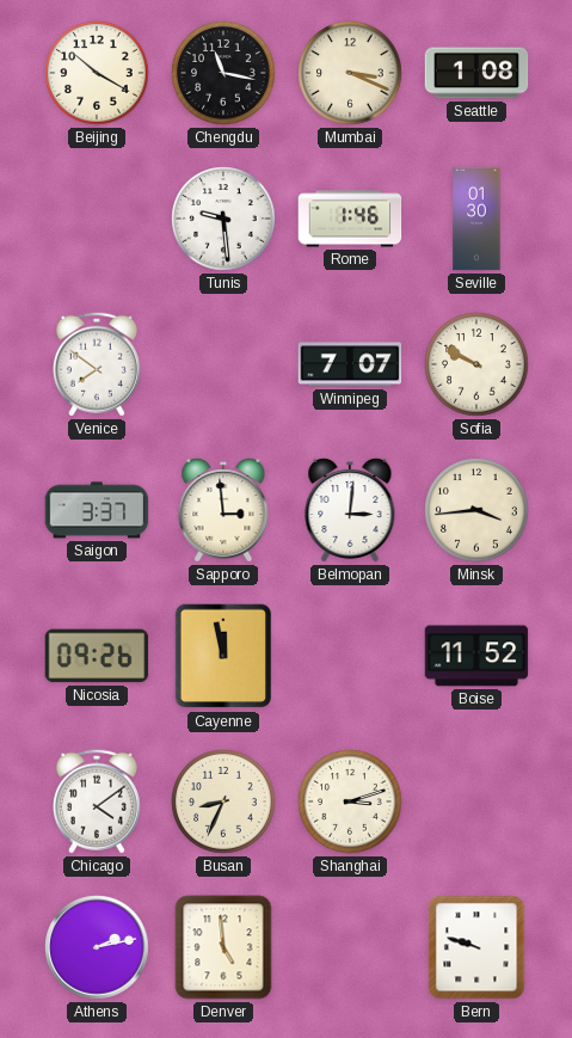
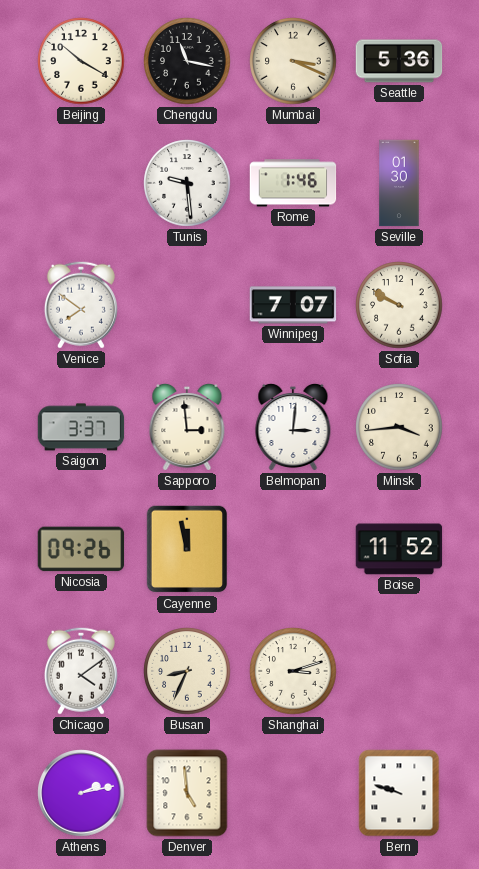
Seattle: 1:08 -> 5:36
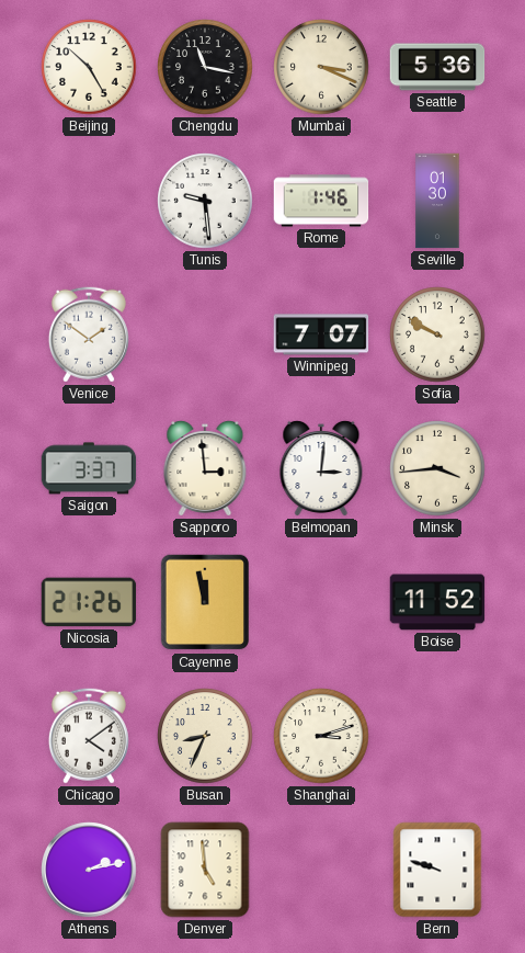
Beijing: 10:20 -> 10:25
Venice: 7:51 -> 1:51
Nicosia: 09:26 -> 21:26
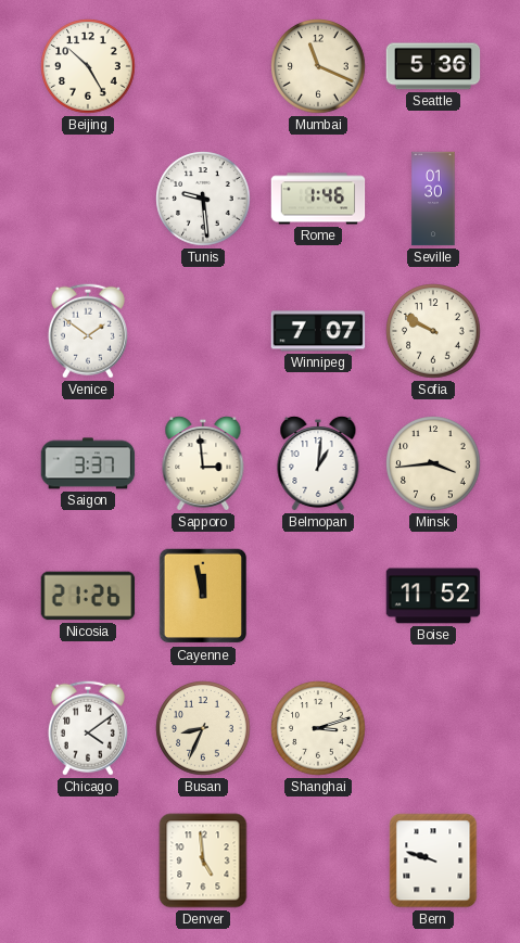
Chengdu: 11:17 -> none
Mumbai: 3:19 -> 11:19
Belmopan: 3:01 -> 1:01
Athens: 2:13 -> none
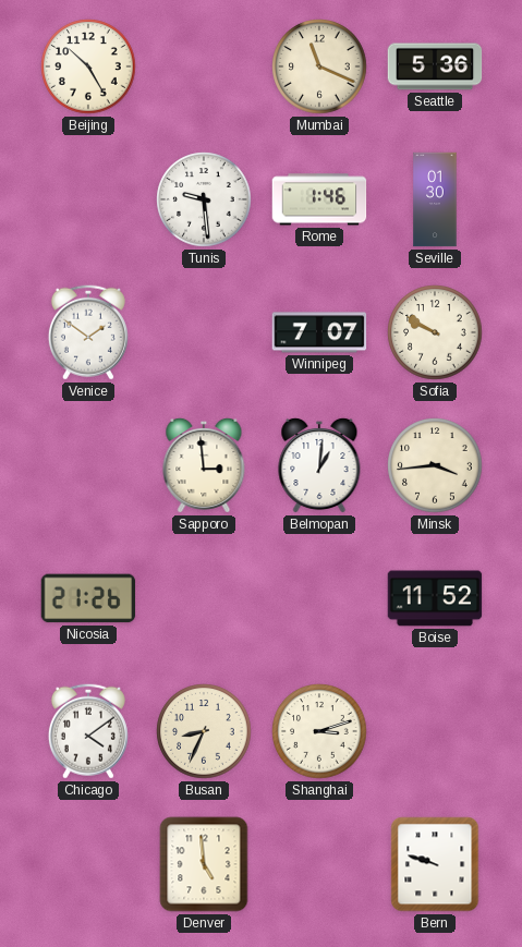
Saigon: 3:37 -> none
Cayenne: 11:58 -> none
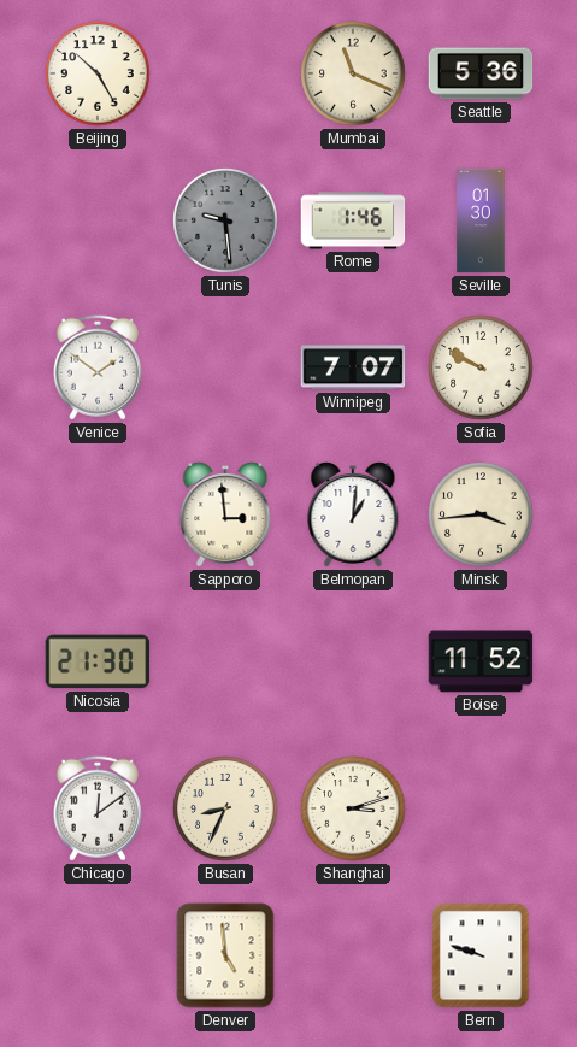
Tunis dial: white -> grey
Nicosia: 21:26 -> 21:30
Chicago: 4:09 -> 12:09
